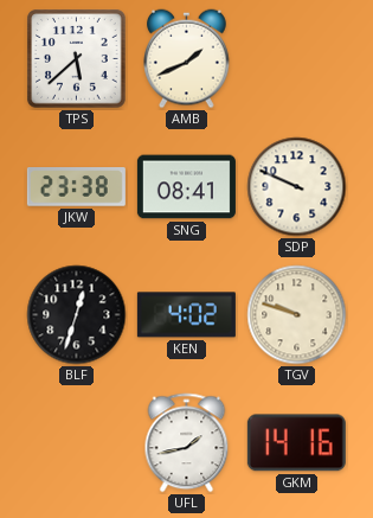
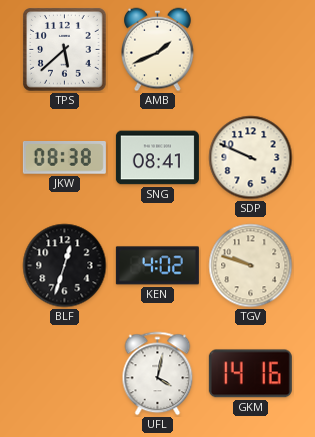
JKW: 23:38 -> 08:38
UFL: 1:43 -> 4:02
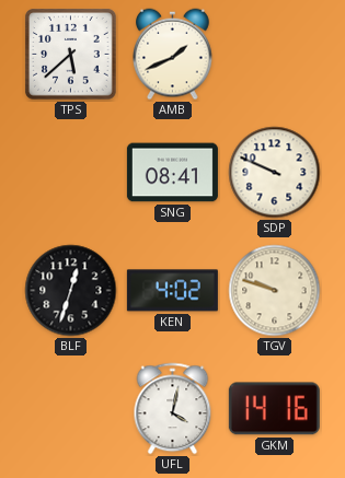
JKW: 08:38 -> none
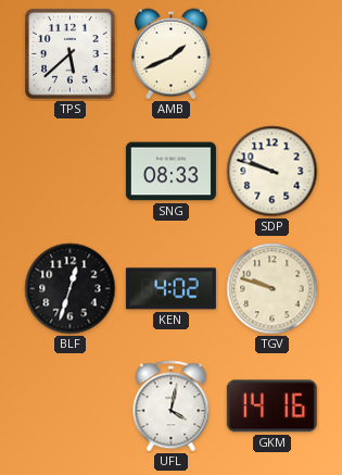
SNG: 08:41 -> 08:33
SDP: 9:49 -> 9:48
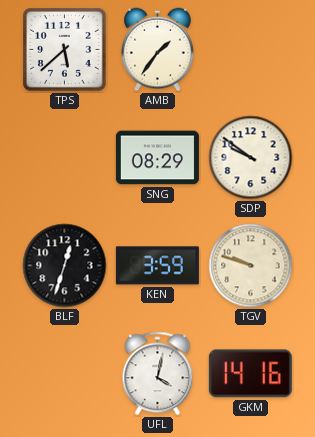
AMB: 1:41 -> 1:36
SNG: 08:33 -> 08:29
SDP: 9:48 -> 9:51
KEN: 4:02 -> 3:59
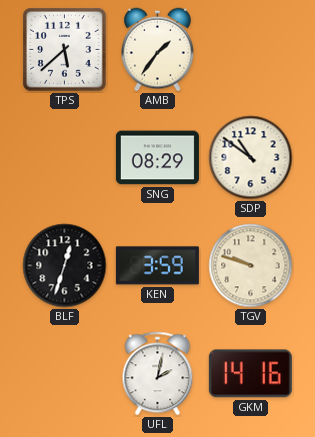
SDP: 9:51 -> 10:51
UFL: 4:02 -> 2:02
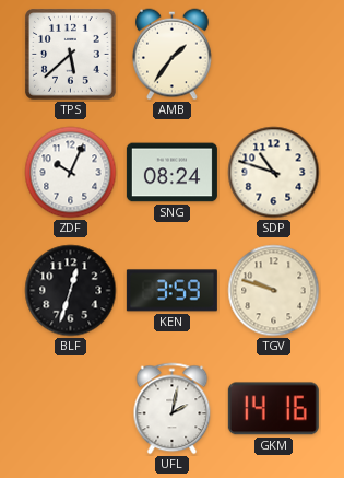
ZDF: none -> 10:04
SNG: 08:29 -> 08:24
SDP: 10:51 -> 10:48
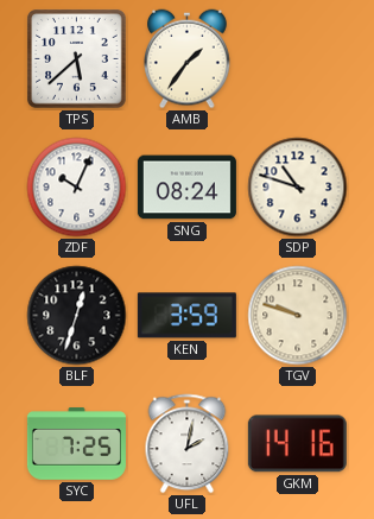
SYC: none -> 7:25
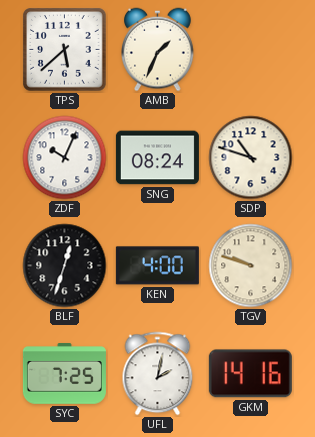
AMB: 1:36 -> 1:34
KEN: 3:59 -> 4:00
